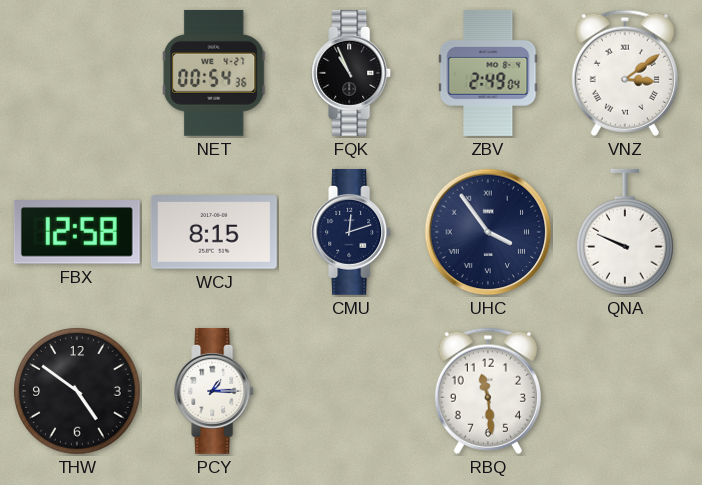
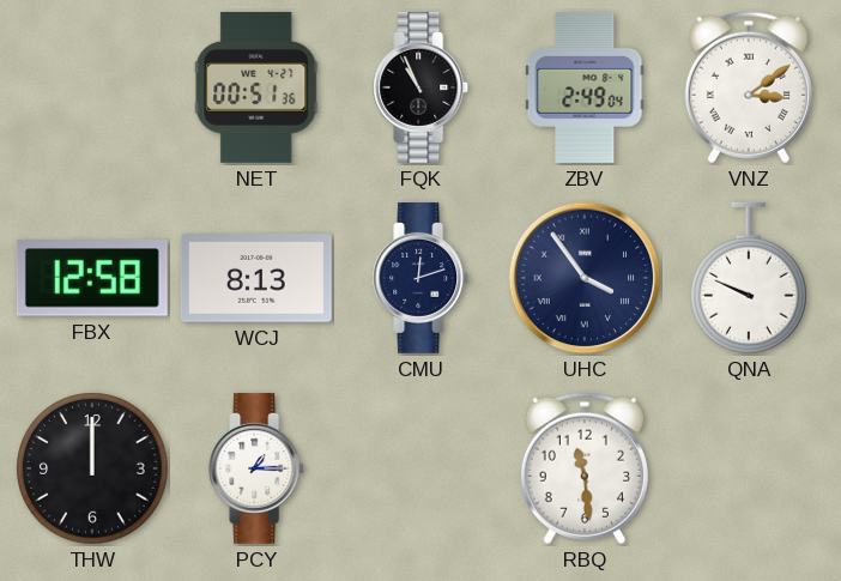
NET: 00:54 -> 00:51
WCJ: 8:15 -> 8:13
THW: 4:51 -> 12:00
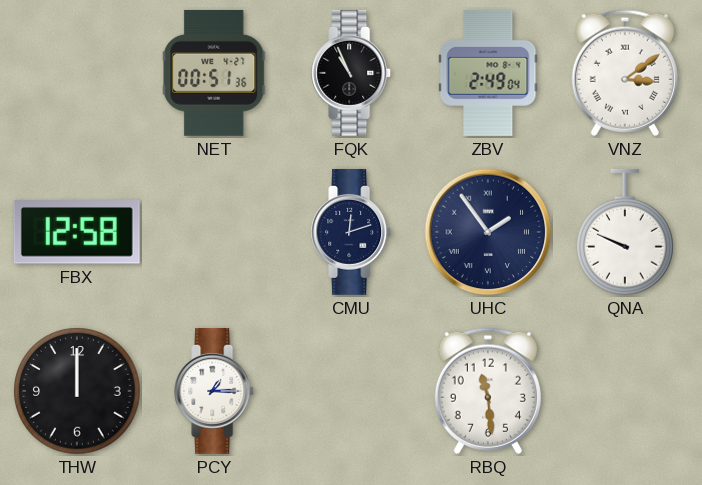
WCJ: 8:13 -> none
UHC: 3:54 -> 1:54
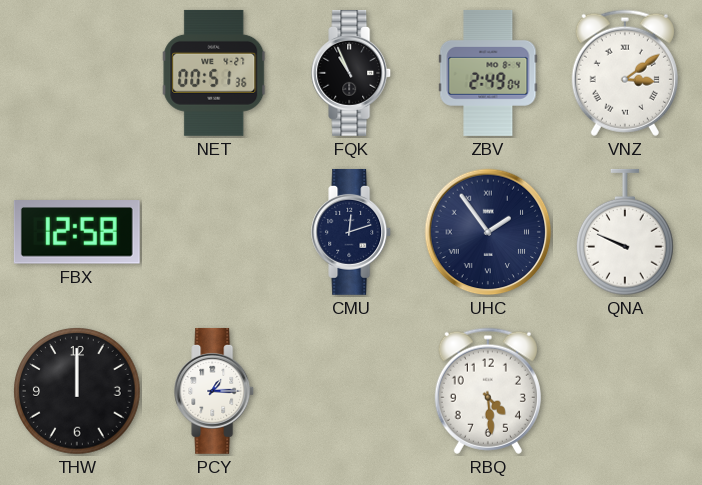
RBQ: 11:29 -> 4:29
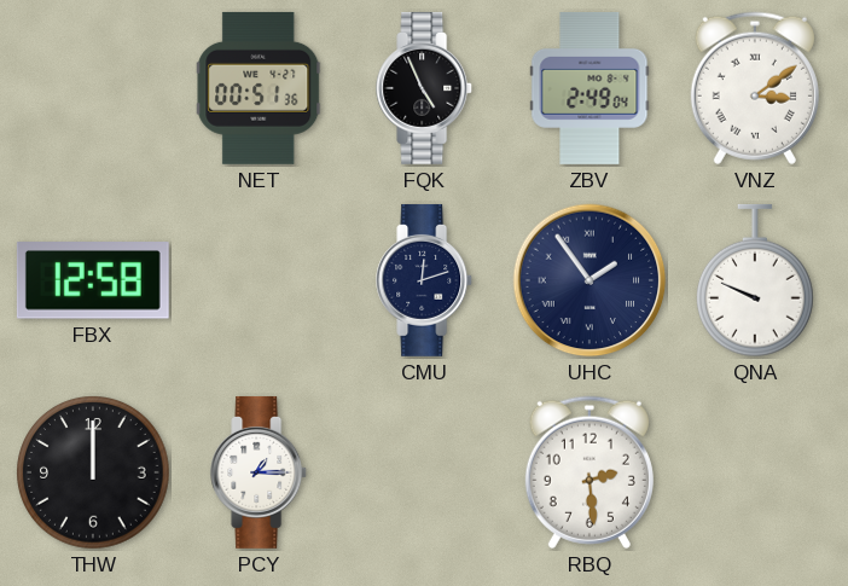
FQK: 10:56 -> 4:56
RBQ: 4:29 -> 2:29
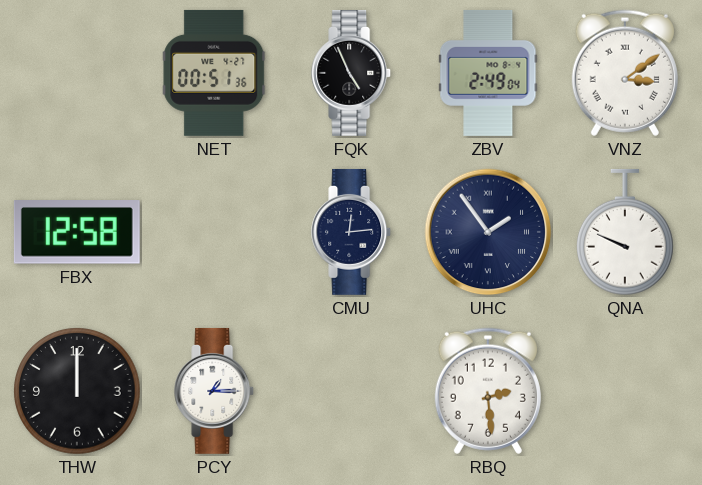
CMU: 12:12 -> 12:14
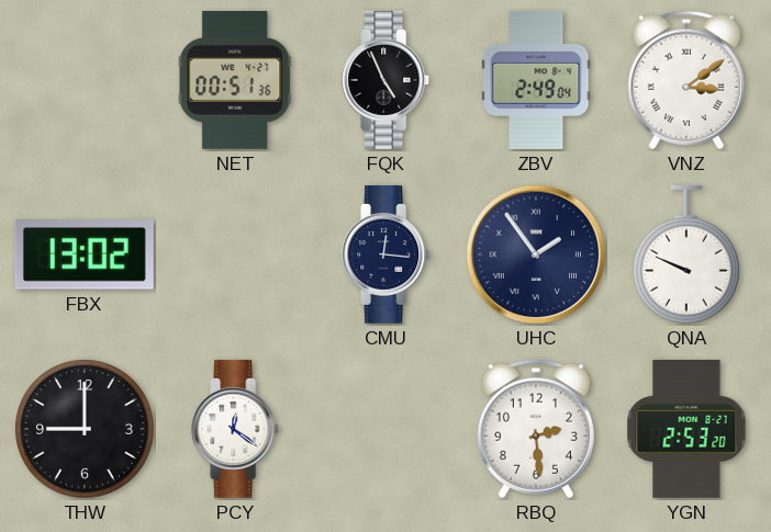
FBX: 12:58 -> 13:02
CMU: 12:14 -> 12:16
THW: 12:00 -> 9:00
PCY: 1:15 -> 12:21
YGN: none -> 2:53
